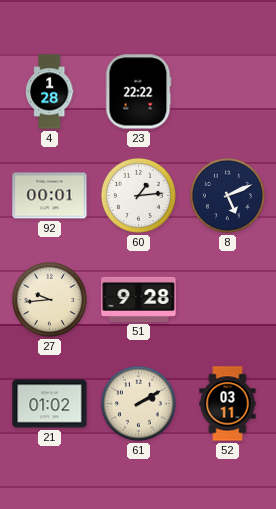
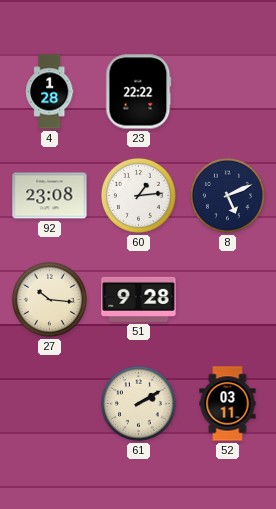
92: 00:01 -> 23:08
27: 9:44 -> 10:16
21: 01:02 -> none
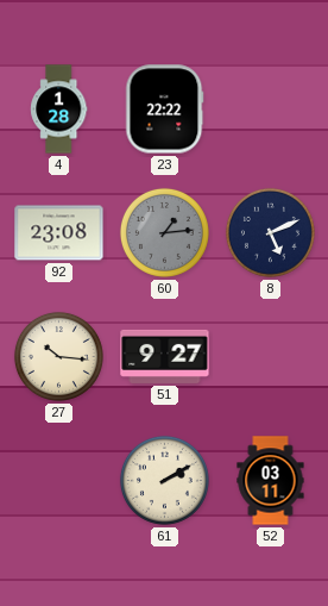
60 dial: white -> grey
51: 9:28 -> 9:27
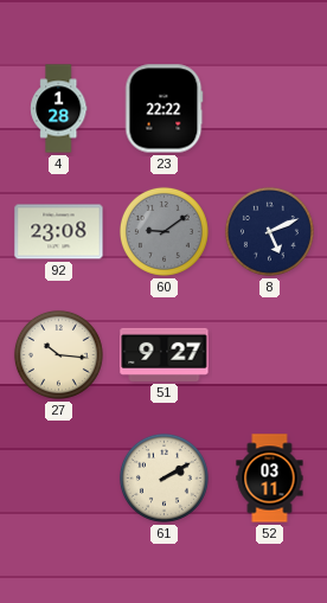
60: 1:14 -> 9:09
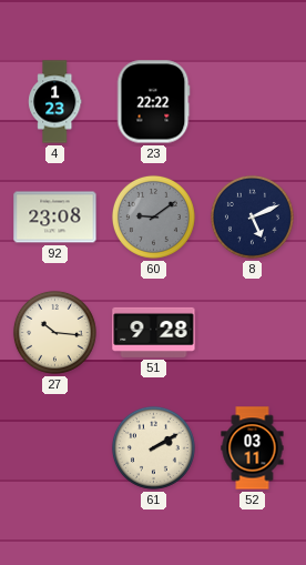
4: 1:28 -> 1:23
51: 9:27 -> 9:28
